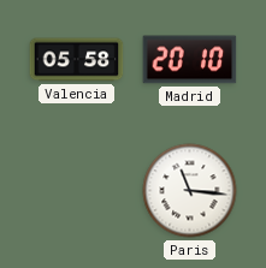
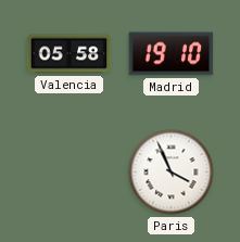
Madrid: 20:10 -> 19:10
Paris: 11:16 -> 3:56
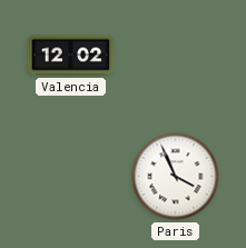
Valencia: 05:58 -> 12:02
Madrid: 19:10 -> none
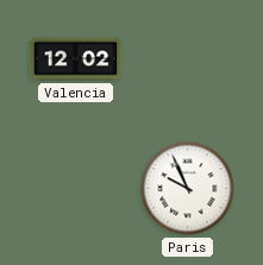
Paris: 3:56 -> 9:56
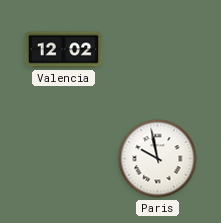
Paris: 9:56 -> 9:58
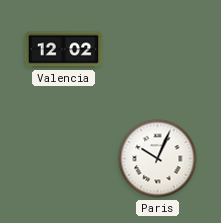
Paris: 9:58 -> 10:04
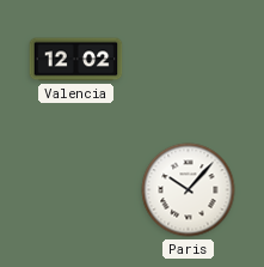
Paris: 10:04 -> 10:07
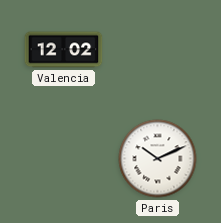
Paris: 10:07 -> 10:11
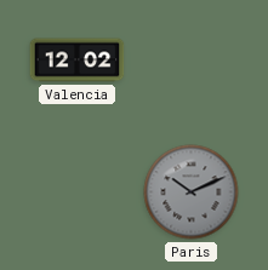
Paris dial: white -> grey
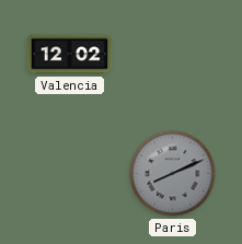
Paris: 10:11 -> 8:11
